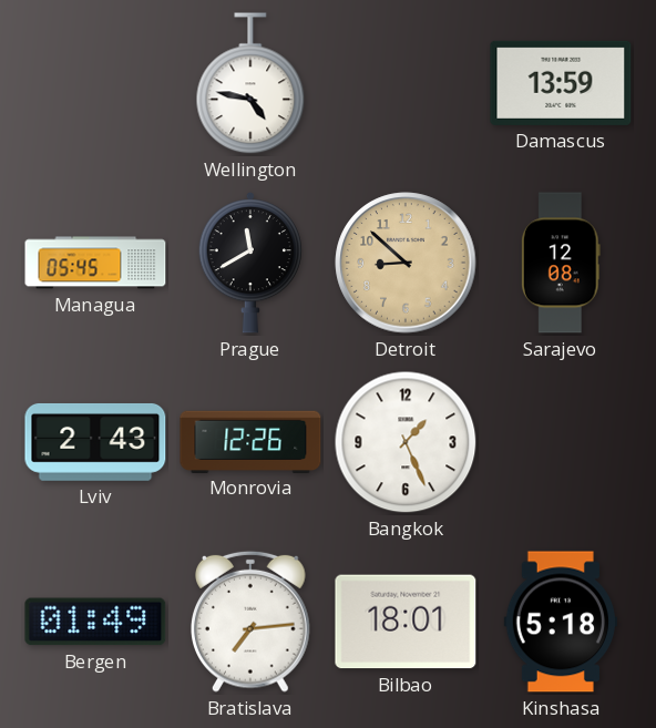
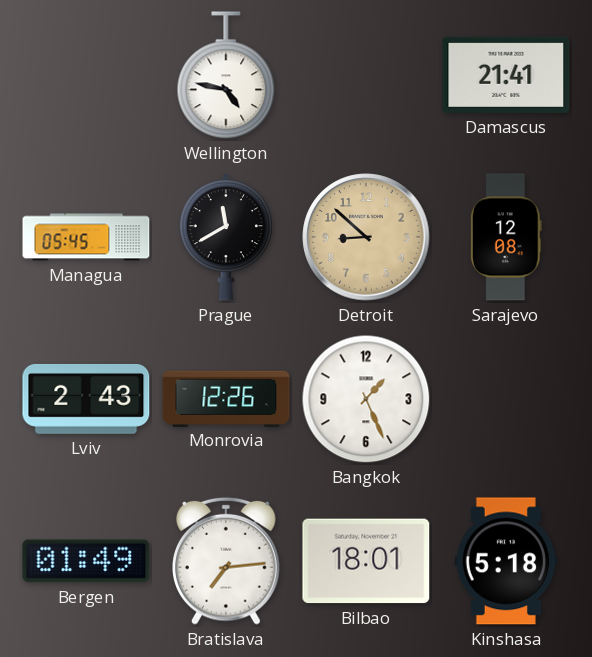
Damascus: 13:59 -> 21:41
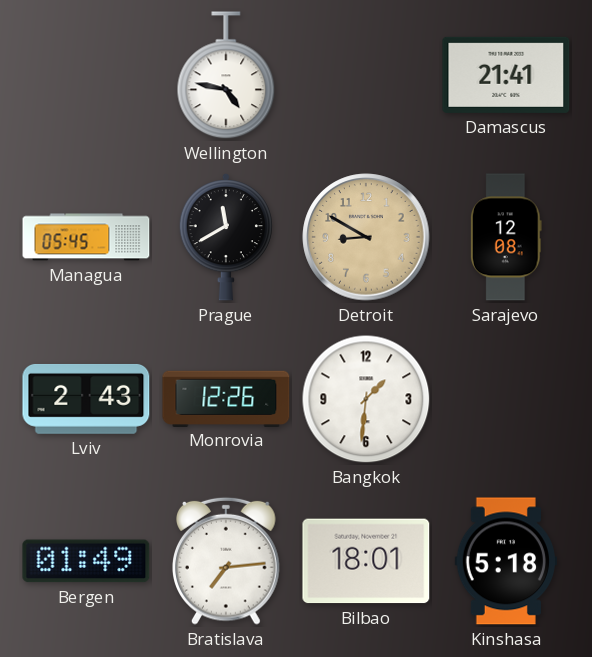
Detroit: 8:52 -> 8:50
Bangkok: 1:26 -> 1:31
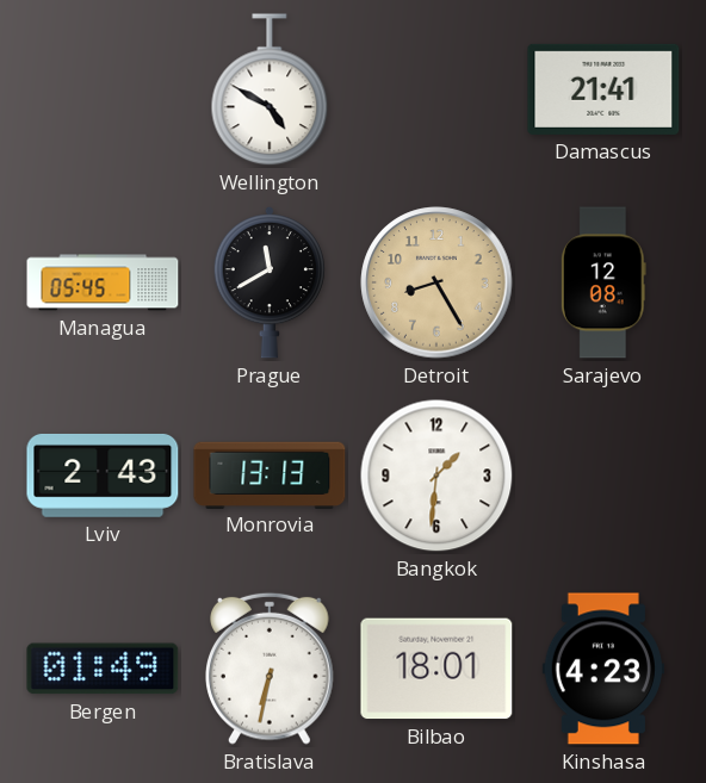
Wellington: 4:47 -> 4:50
Detroit: 8:50 -> 8:25
Monrovia: 12:26 -> 13:13
Bratislava: 7:14 -> 6:32
Kinshasa: 5:18 -> 4:23
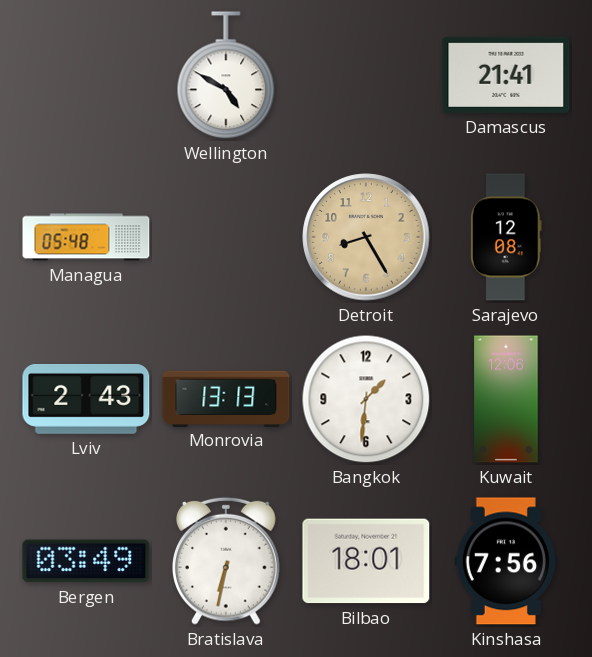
Managua: 05:45 -> 05:48
Prague: 11:40 -> none
Kuwait: none -> 12:06
Bergen: 01:49 -> 03:49
Kinshasa: 4:23 -> 7:56
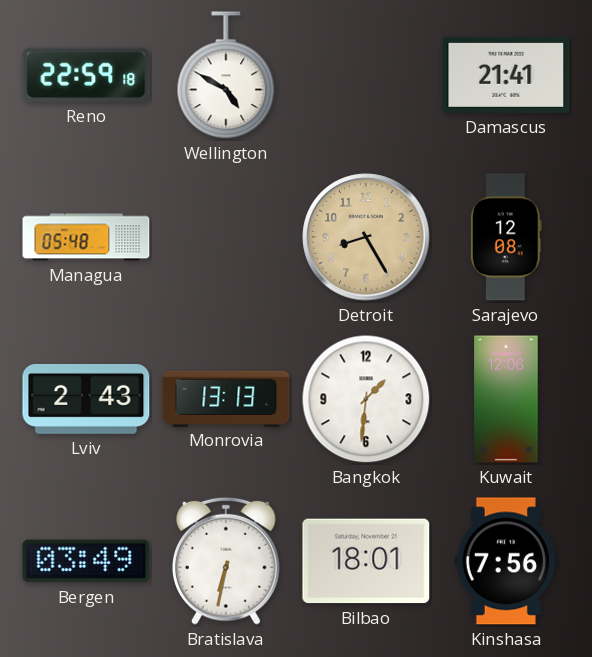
Reno: none -> 22:59
